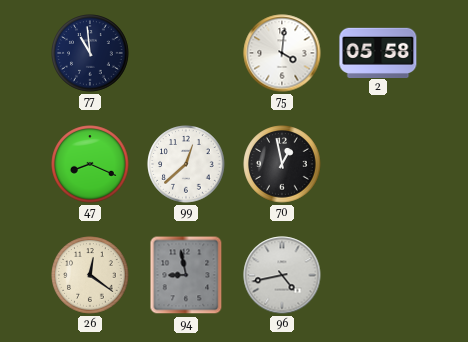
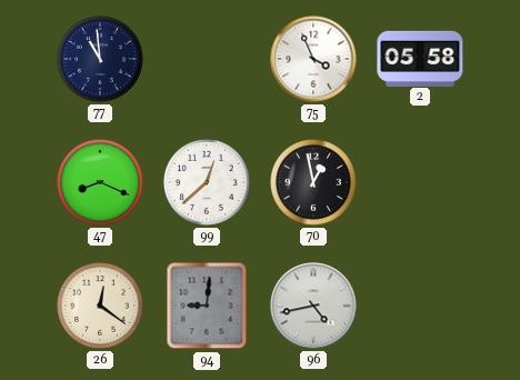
75: 4:01 -> 3:56
94: 8:58 -> 9:01
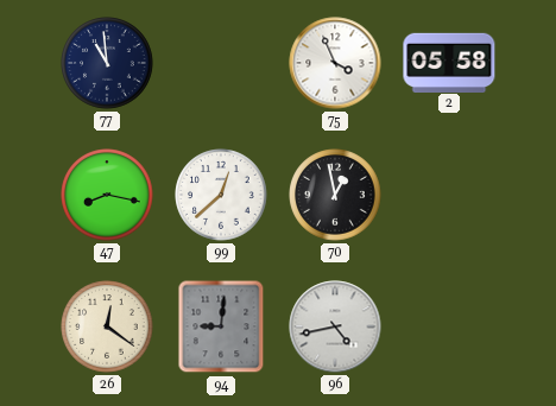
47: 8:19 -> 8:17
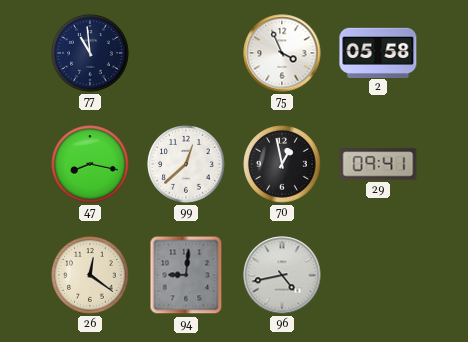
29: none -> 09:41
